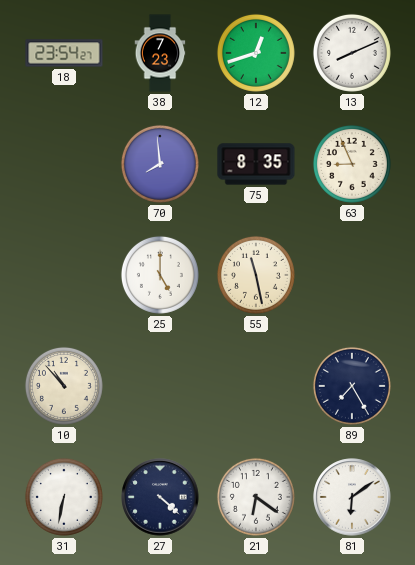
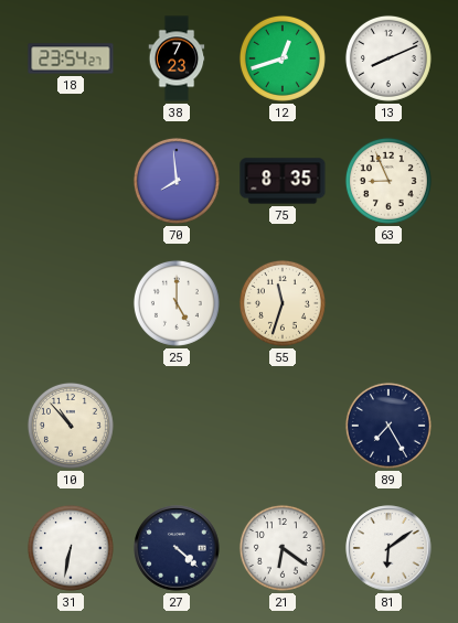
55: 11:28 -> 11:33
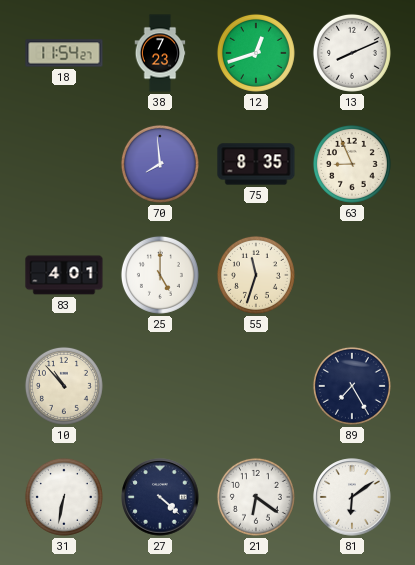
18: 23:54 -> 11:54
83: none -> 4:01
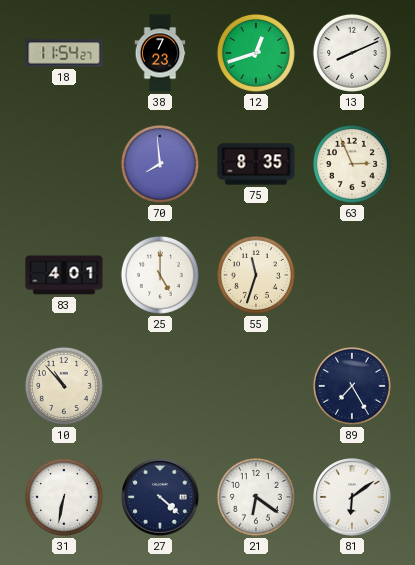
63: 8:56 -> 2:56
